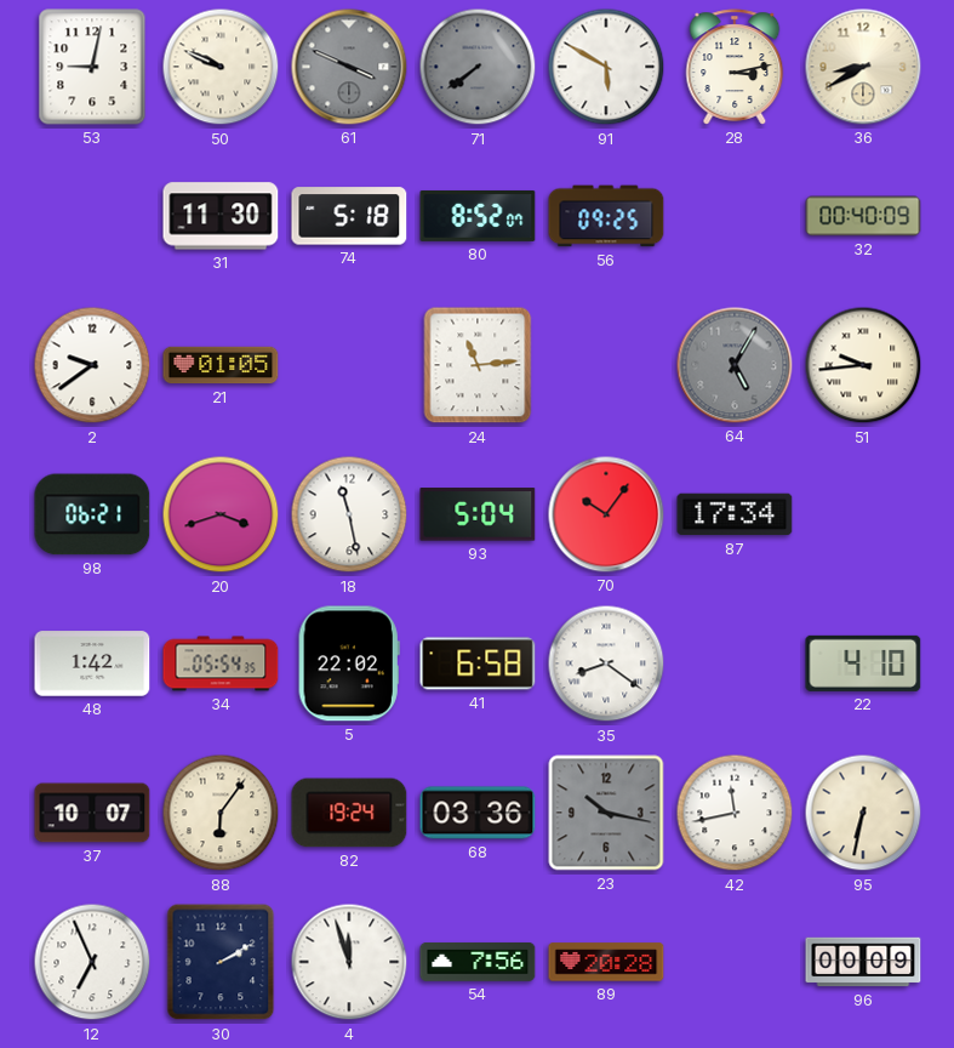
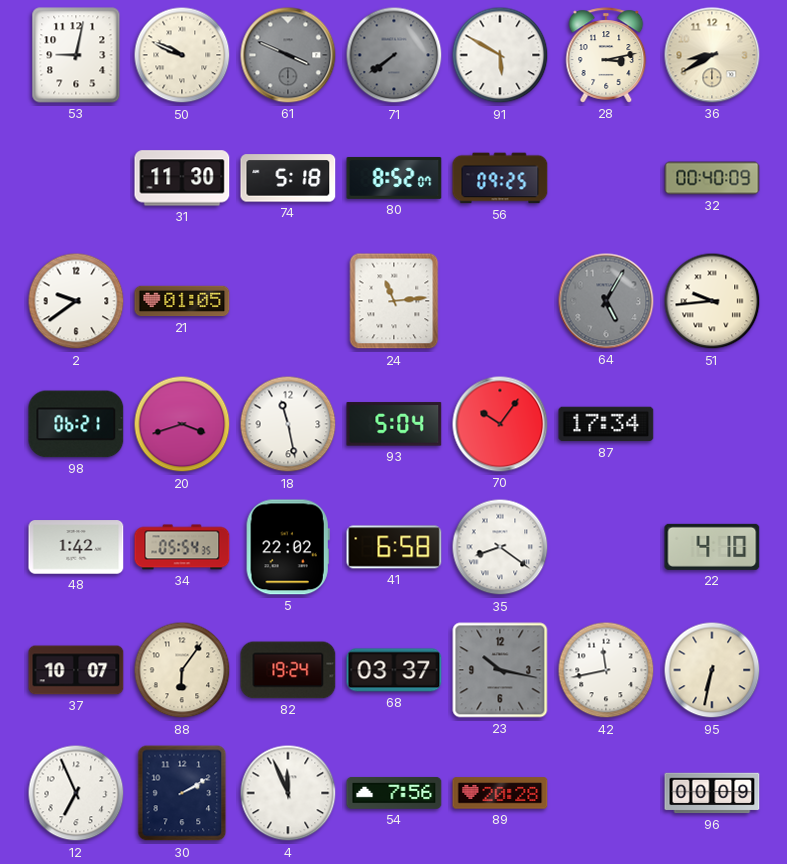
68: 03:36 -> 03:37
4: 11:57 -> 11:56
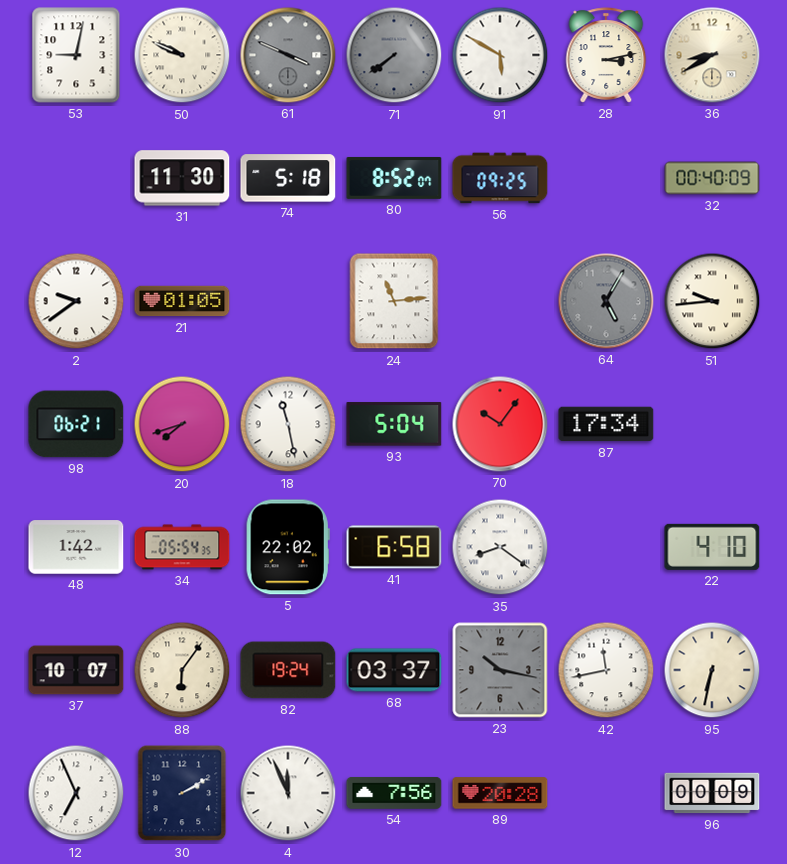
20: 3:42 -> 7:42
